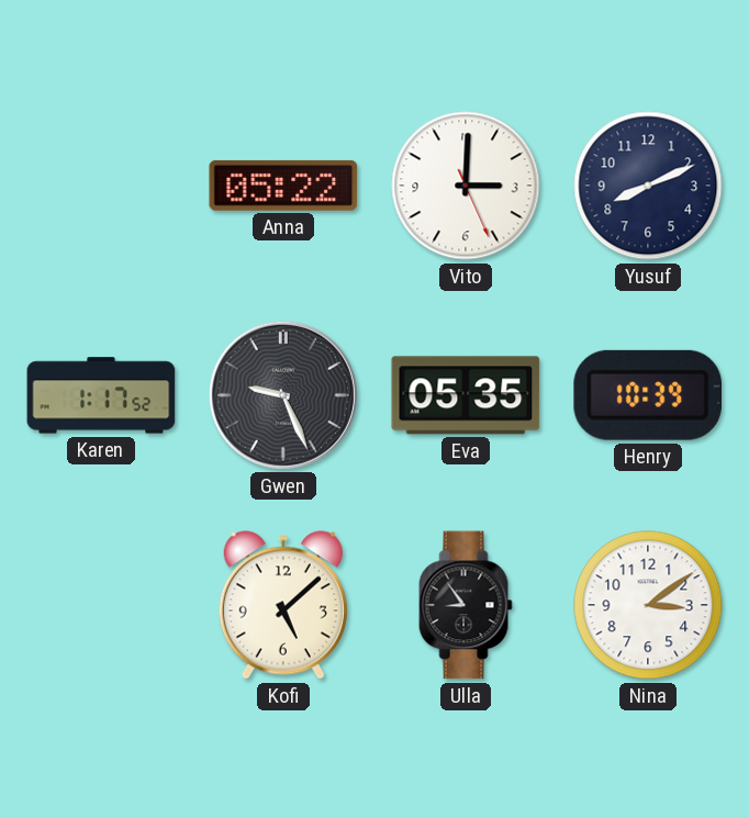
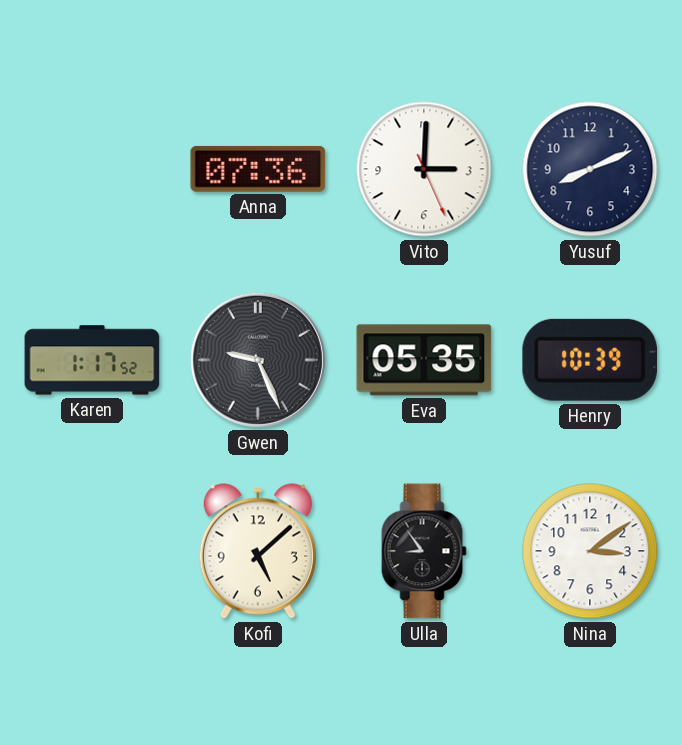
Anna: 05:22 -> 07:36
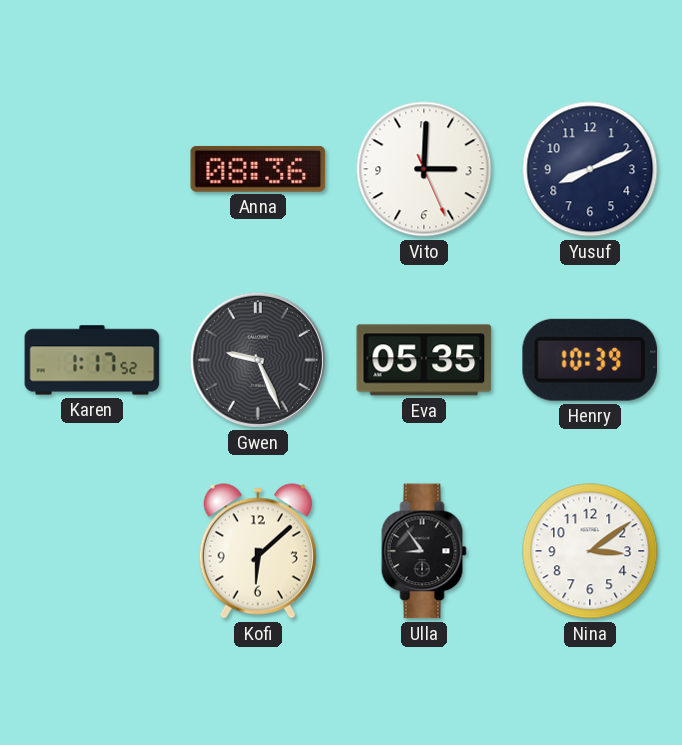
Anna: 07:36 -> 08:36
Kofi: 5:08 -> 6:08
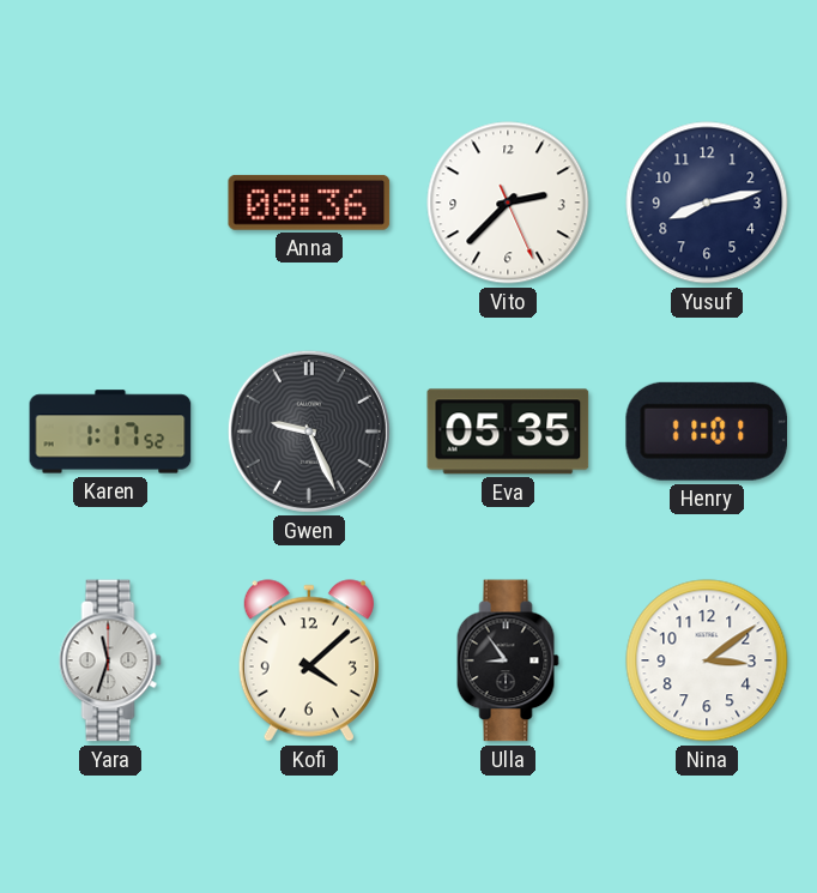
Vito: 3:00 -> 2:37
Yusuf: 8:11 -> 8:13
Henry: 10:39 -> 11:01
Yara: none -> 11:33
Kofi: 6:08 -> 4:08
